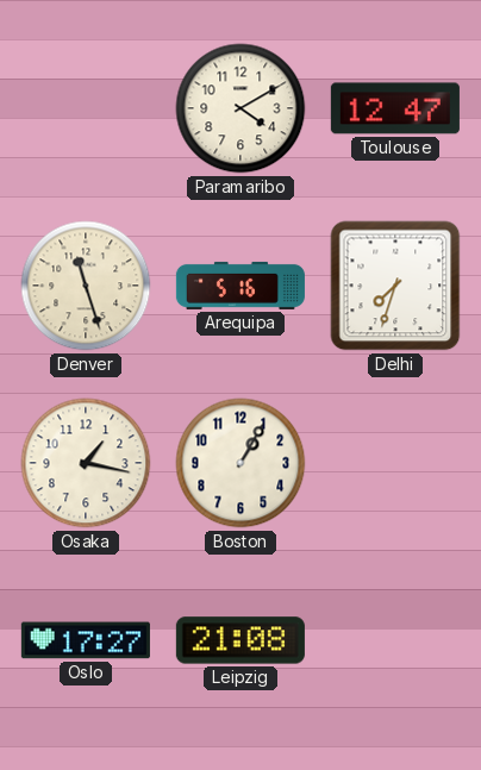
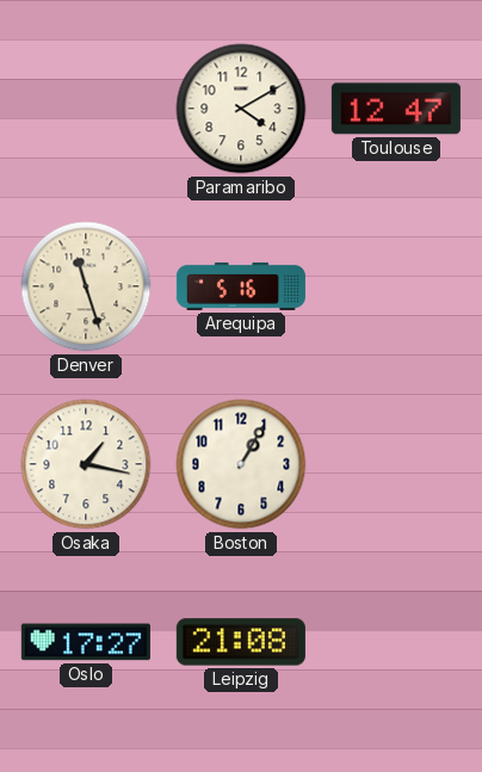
Delhi: 7:33 -> none
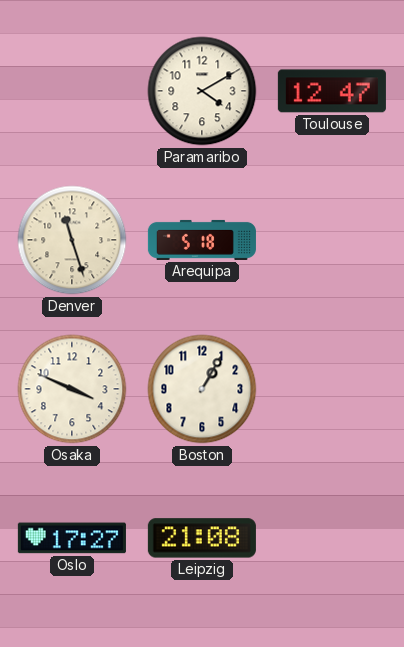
Arequipa: 5:16 -> 5:18
Osaka: 1:17 -> 3:49
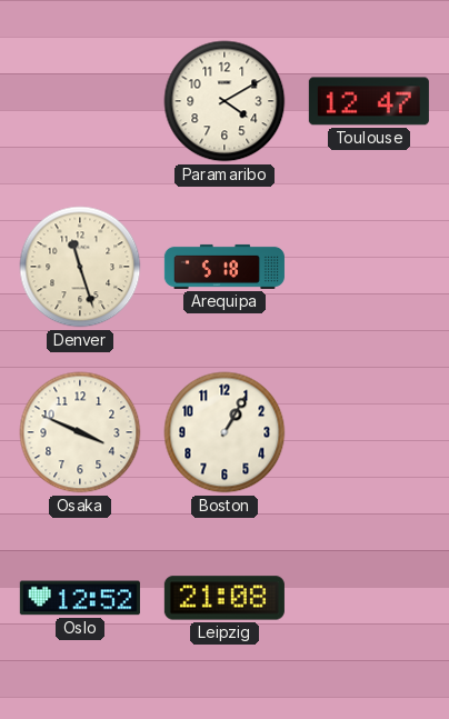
Oslo: 17:27 -> 12:52
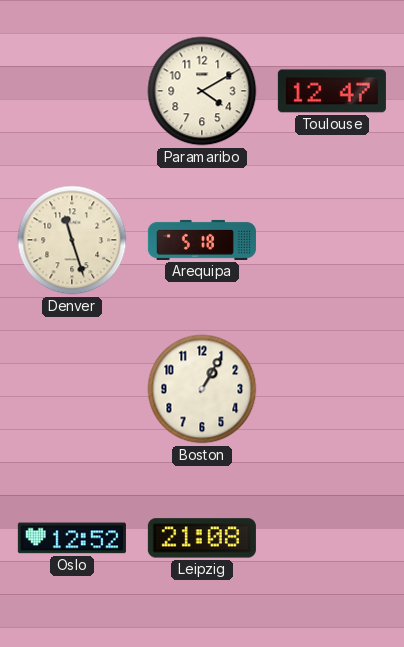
Osaka: 3:49 -> none
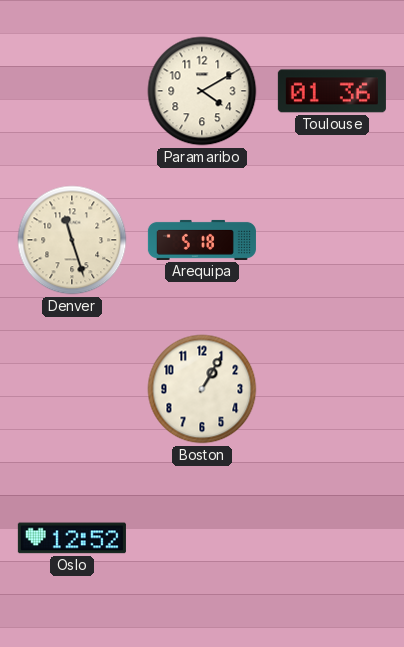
Toulouse: 12:47 -> 01:36
Leipzig: 21:08 -> none
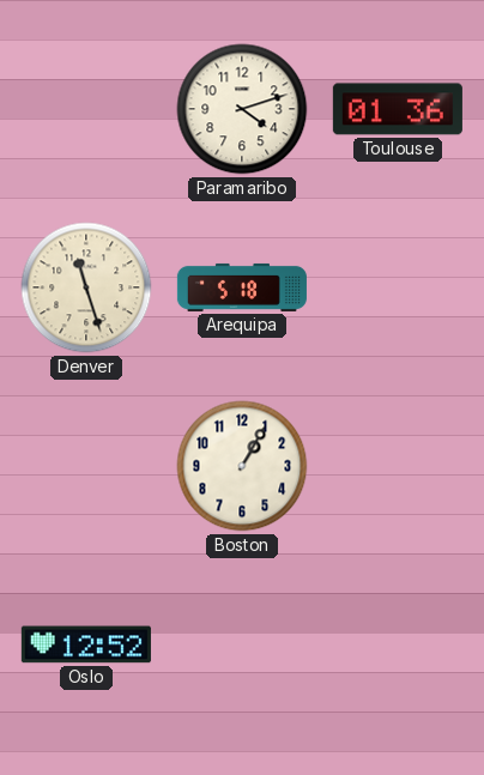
Paramaribo: 4:10 -> 4:12
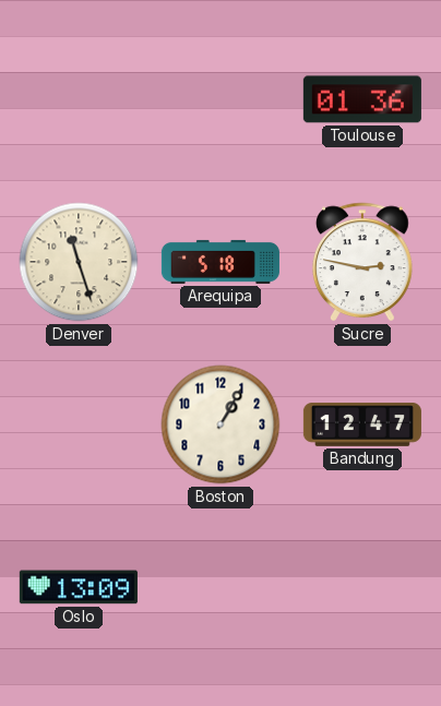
Paramaribo: 4:12 -> none
Sucre: none -> 2:47
Bandung: none -> 12:47
Oslo: 12:52 -> 13:09
